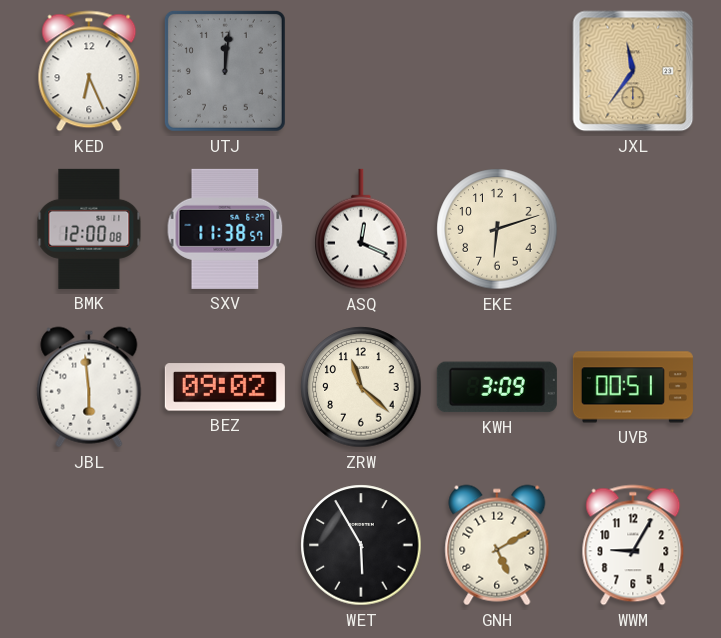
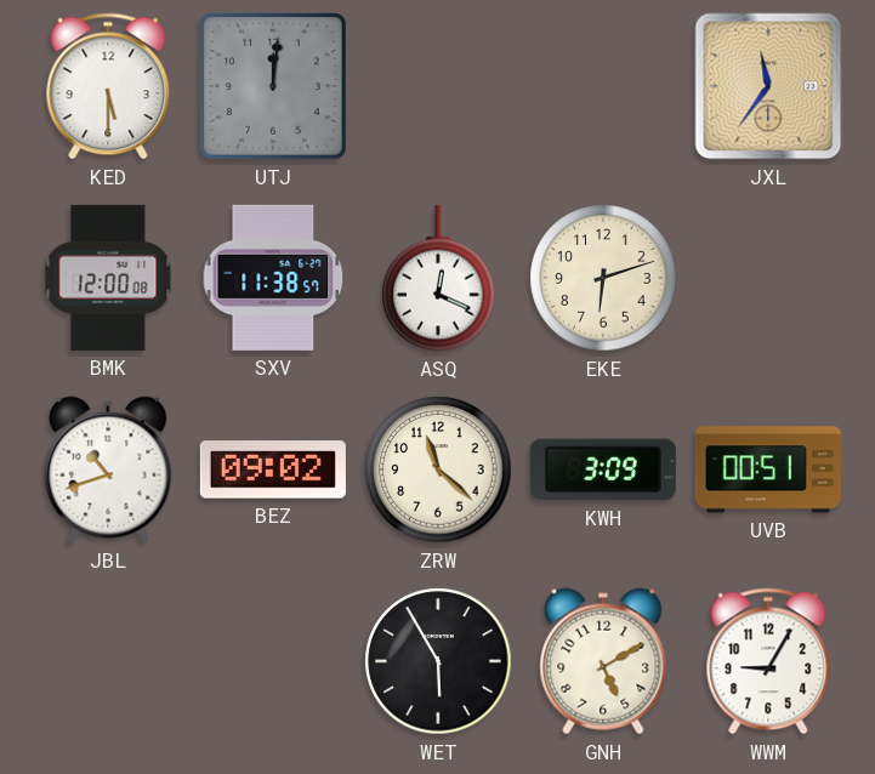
KED: 6:26 -> 5:30
JBL: 5:59 -> 10:42
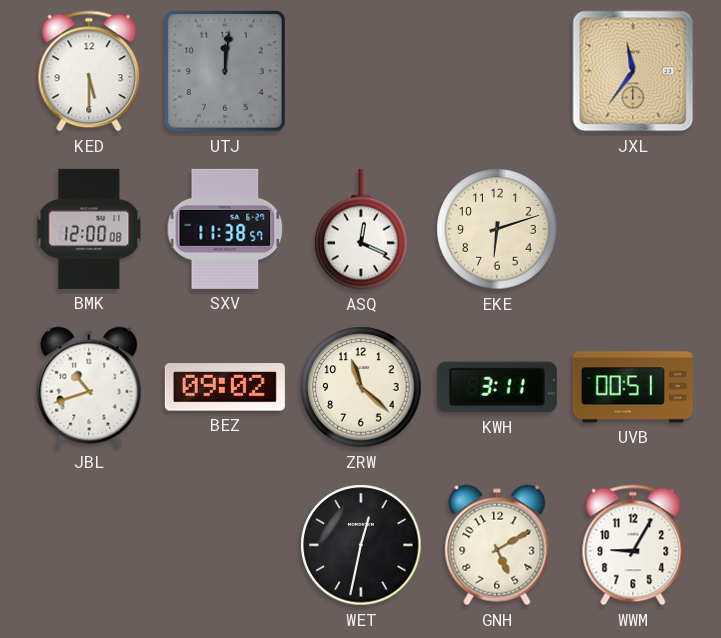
KWH: 3:09 -> 3:11
WET: 5:55 -> 12:32
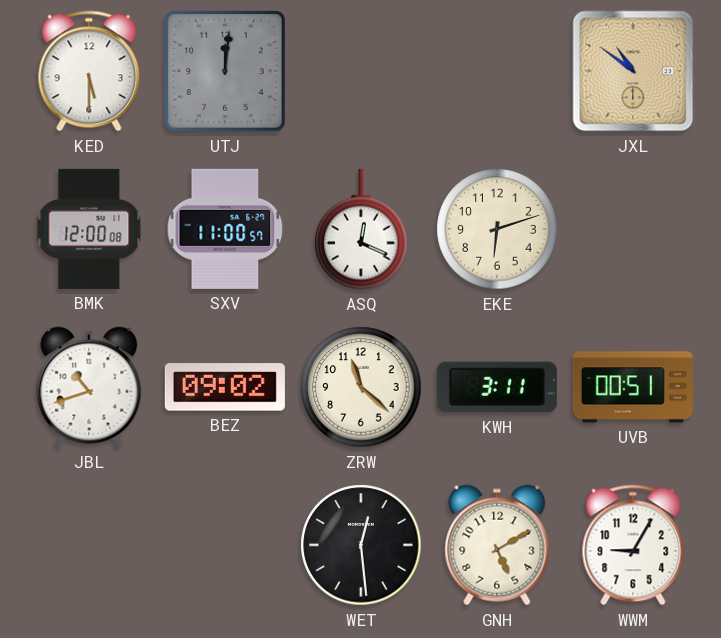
JXL: 11:36 -> 10:51
SXV: 11:38 -> 11:00
WET: 12:32 -> 12:29
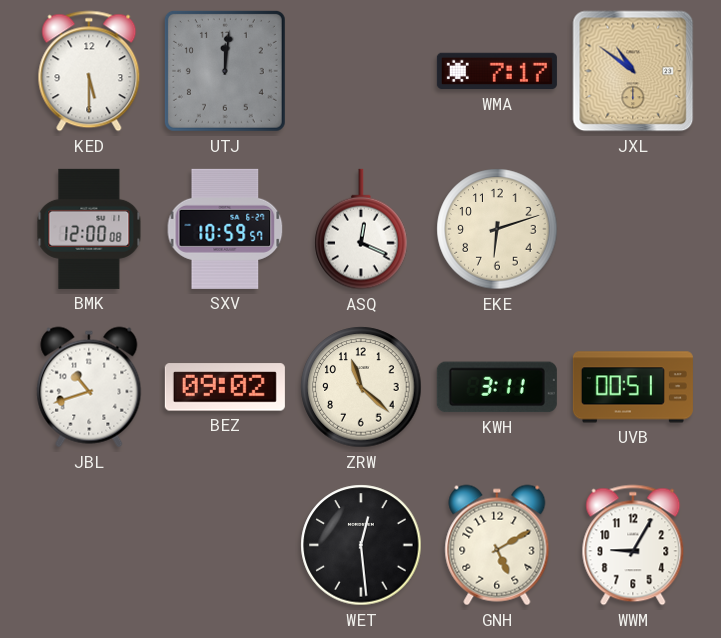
WMA: none -> 7:17
SXV: 11:00 -> 10:59
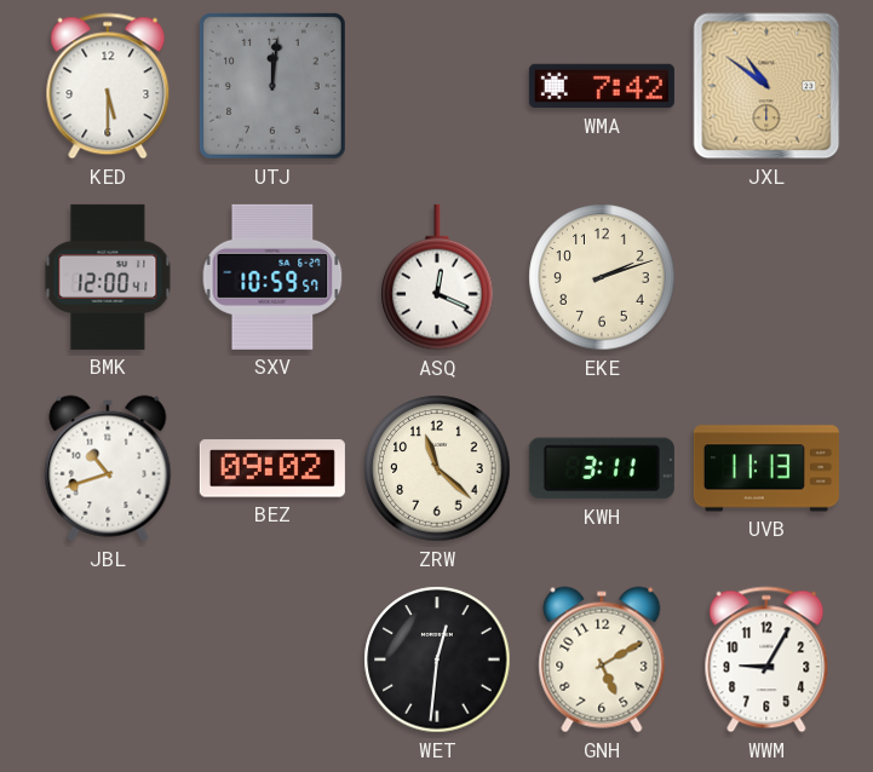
WMA: 7:17 -> 7:42
BMK: 12:00:08 -> 12:00:41
EKE: 6:12 -> 2:12
UVB: 00:51 -> 11:13
WET: 12:29 -> 12:31
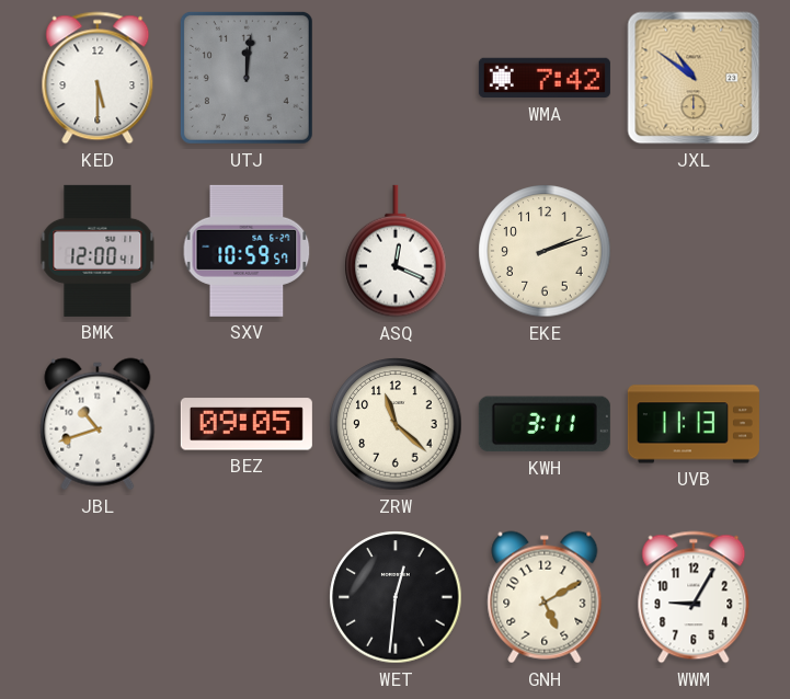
BEZ: 09:02 -> 09:05
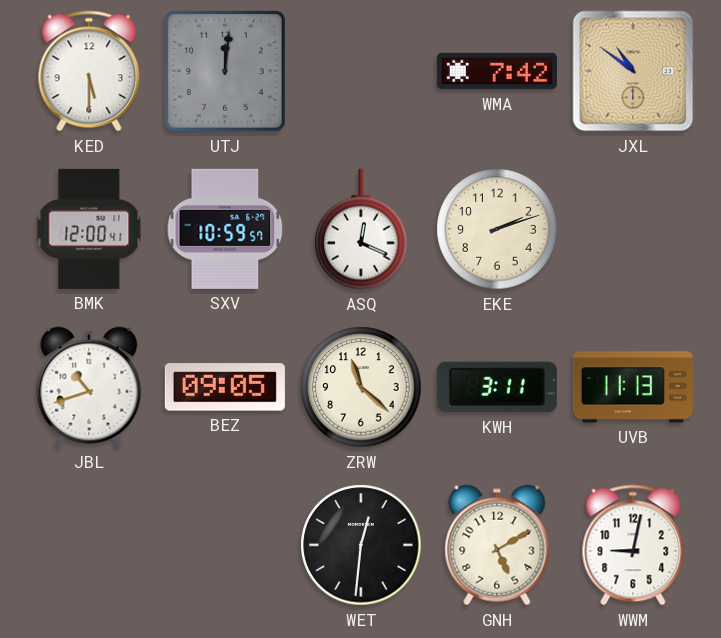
WWM: 9:05 -> 9:02
